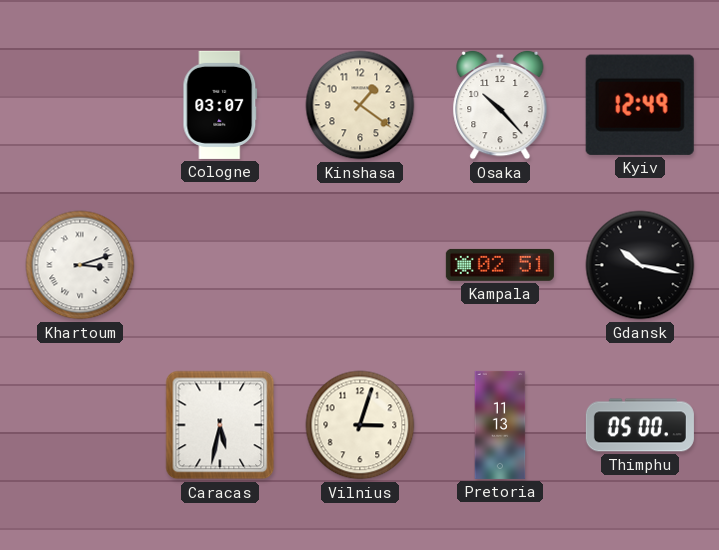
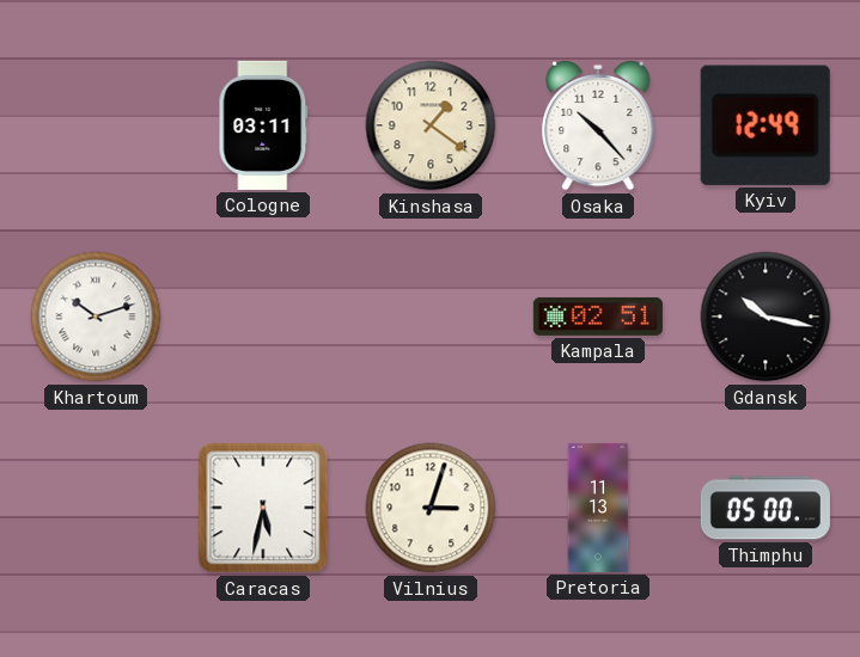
Cologne: 03:07 -> 03:11
Khartoum: 3:12 -> 10:12
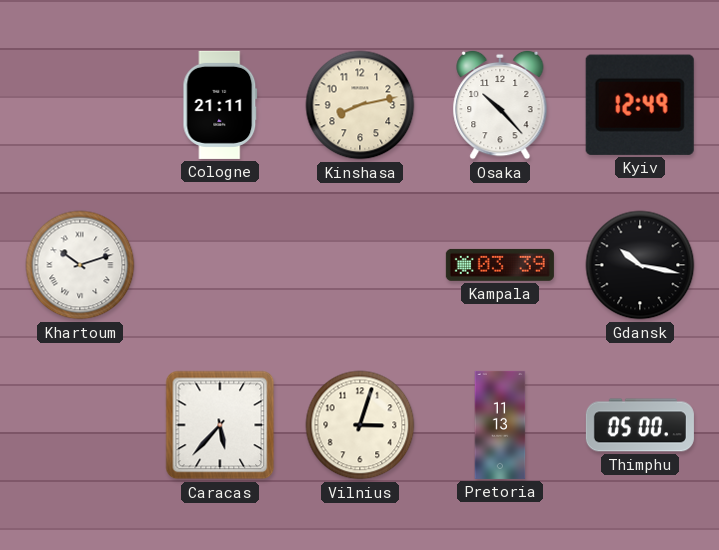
Cologne: 03:11 -> 21:11
Kinshasa: 1:21 -> 8:13
Kampala: 02:51 -> 03:39
Caracas: 5:32 -> 5:37
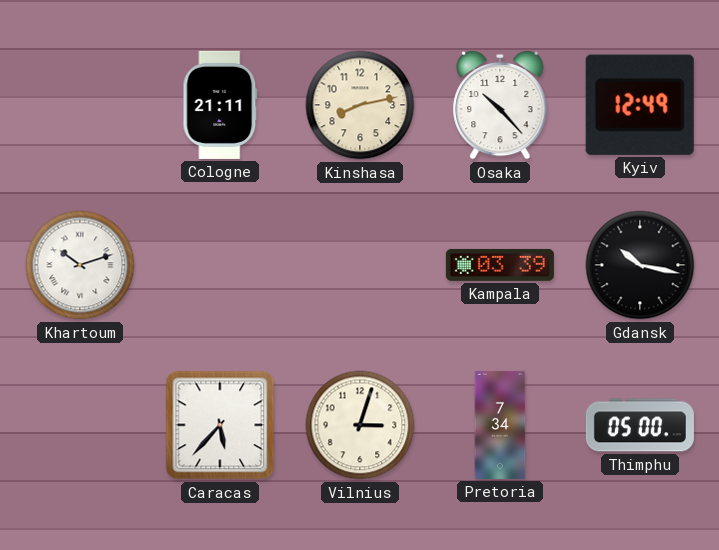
Pretoria: 11:13 -> 7:34
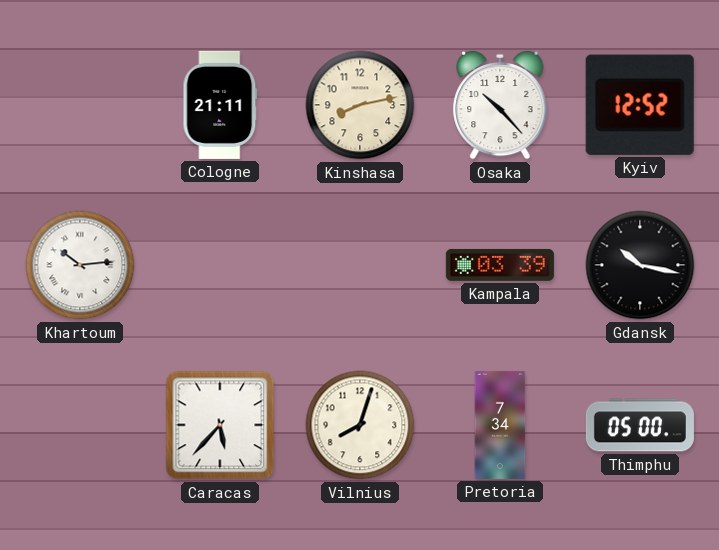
Kyiv: 12:49 -> 12:52
Khartoum: 10:12 -> 10:14
Vilnius: 3:03 -> 8:03
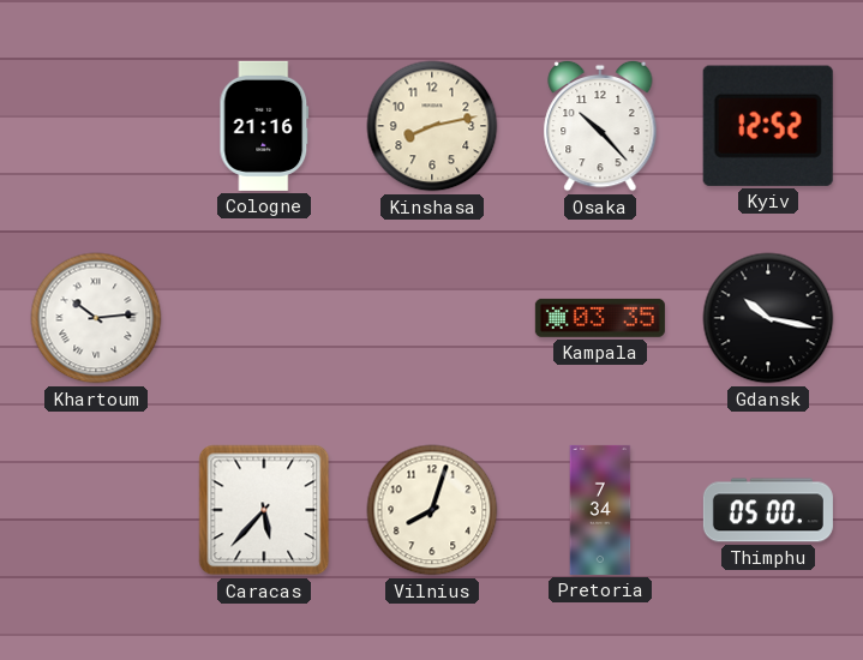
Cologne: 21:11 -> 21:16
Kampala: 03:39 -> 03:35
